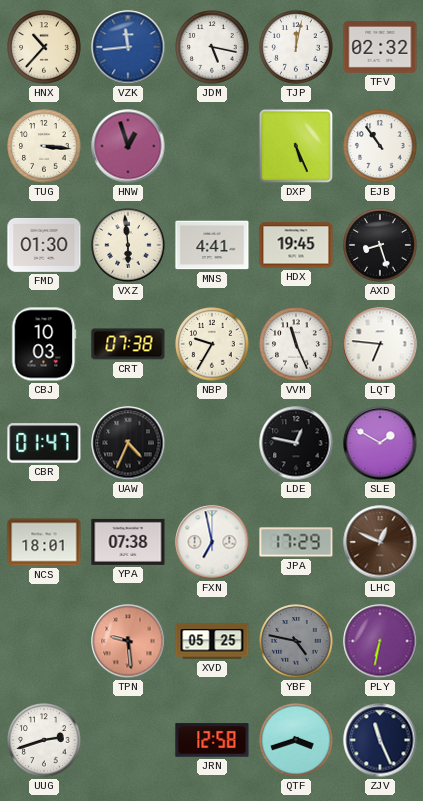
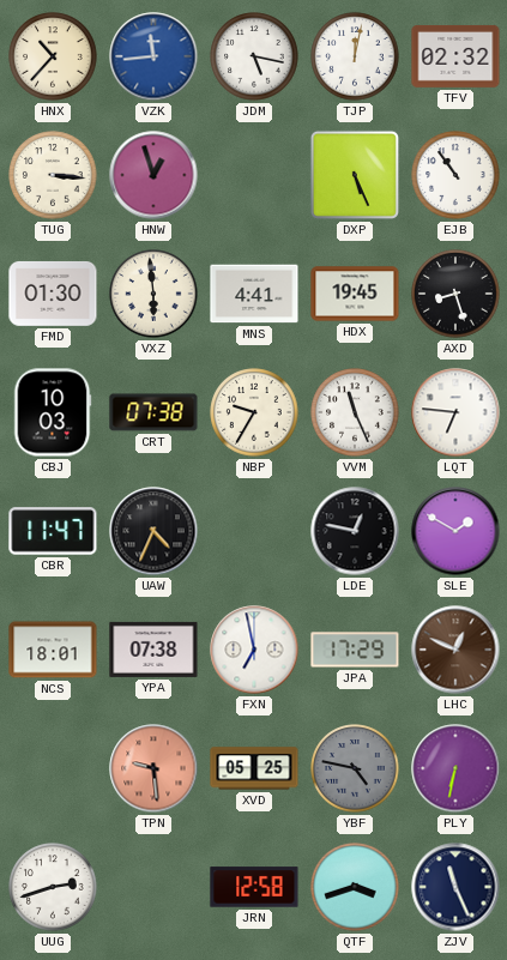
CBR: 01:47 -> 11:47
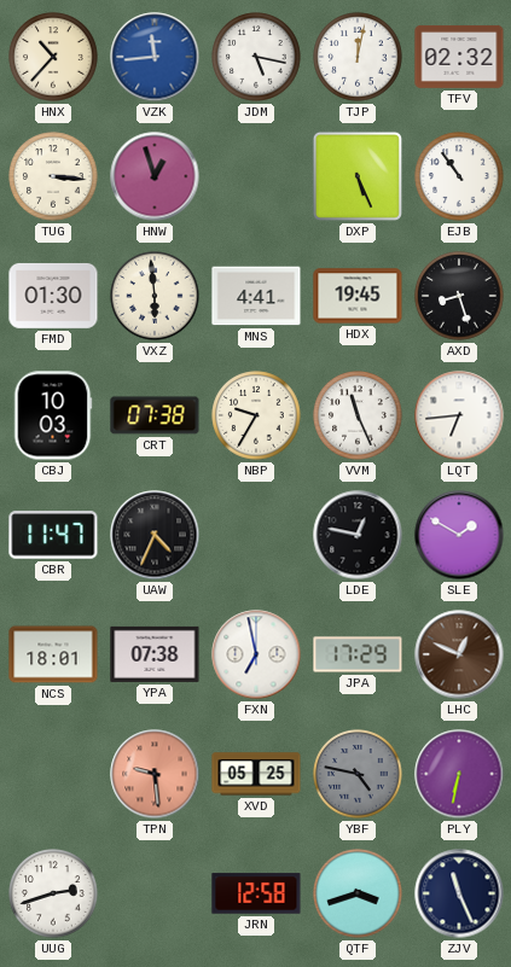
LQT: 6:46 -> 6:44
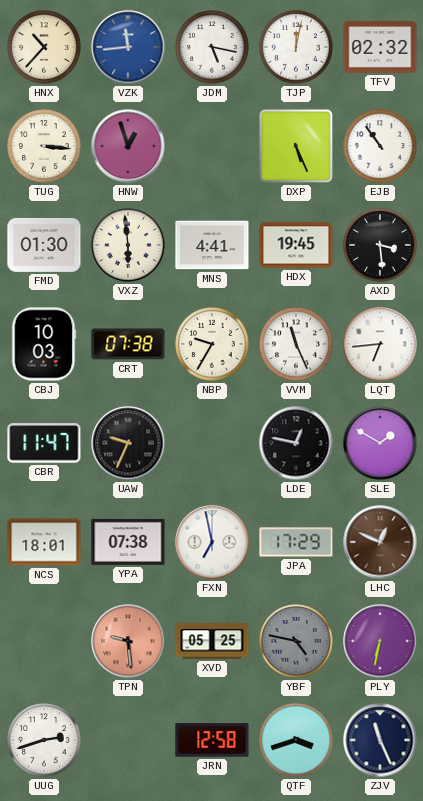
AXD: 8:27 -> 3:29
UAW: 4:34 -> 9:34
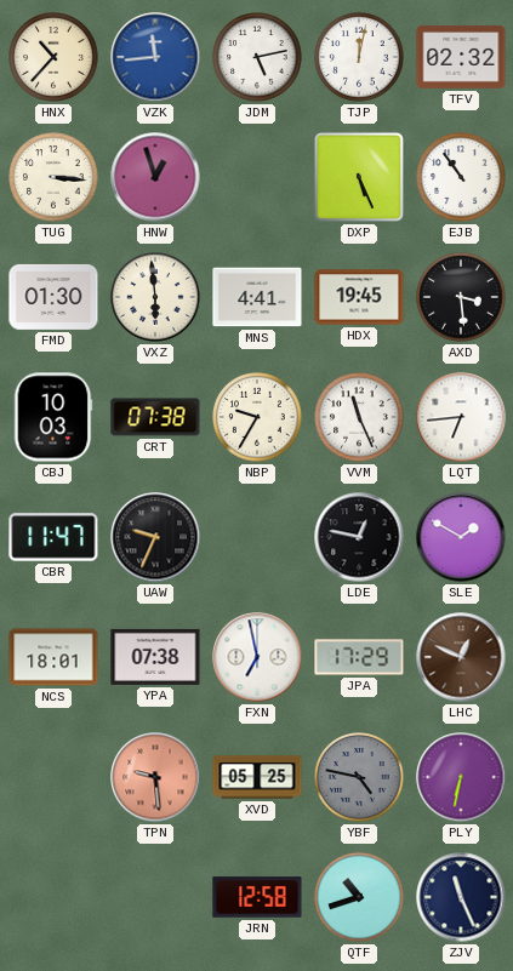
JDM: 5:17 -> 5:13
UUG: 2:42 -> none
QTF: 3:42 -> 10:42
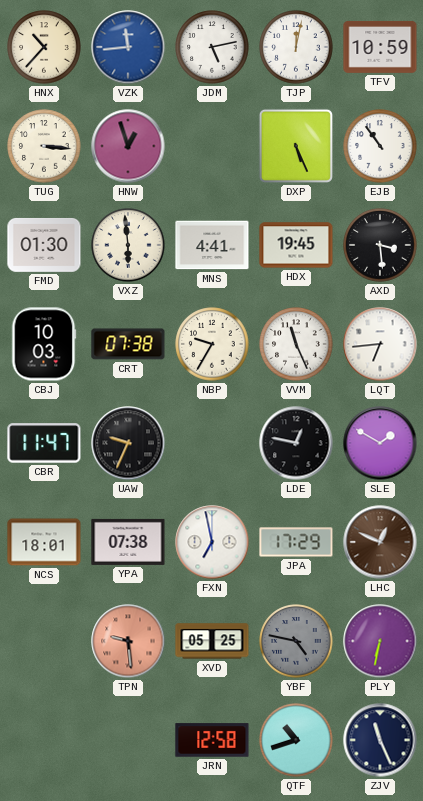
TFV: 02:32 -> 10:59
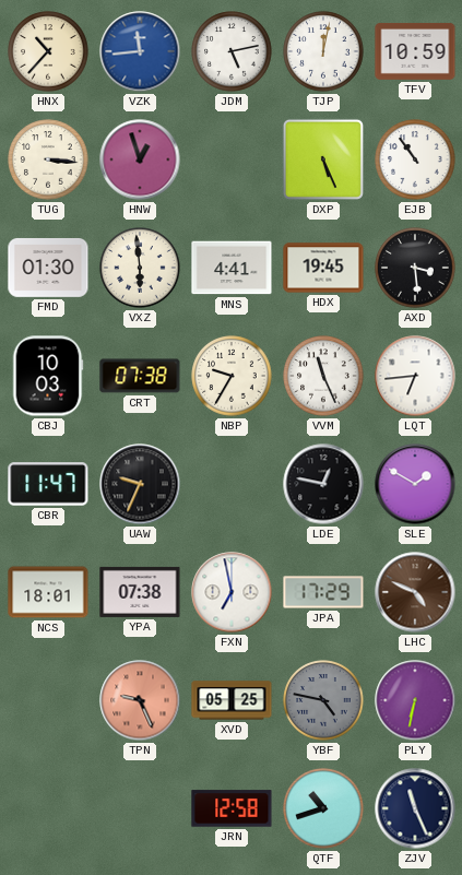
LHC: 12:49 -> 4:49
TPN: 9:29 -> 9:26
